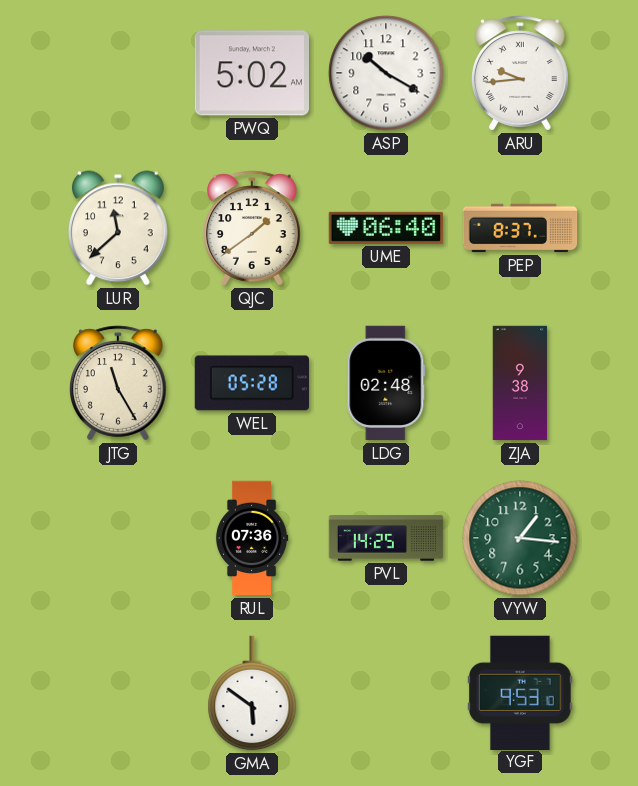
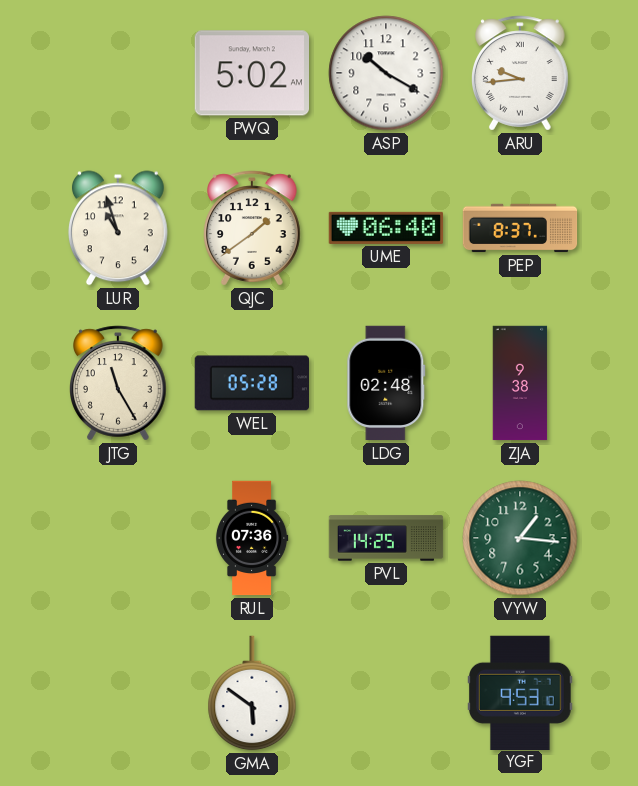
LUR: 11:38 -> 10:57
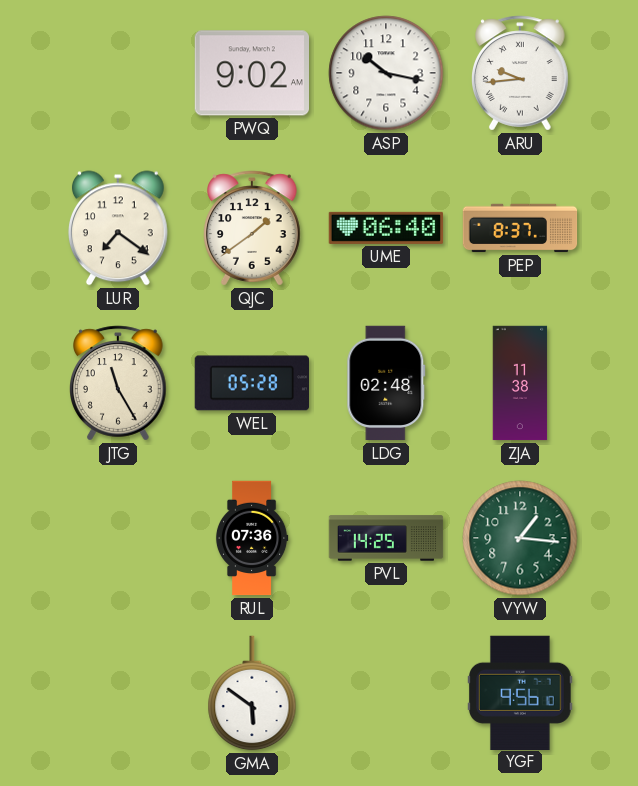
PWQ: 5:02 -> 9:02
ASP: 10:20 -> 10:17
LUR: 10:57 -> 7:21
ZJA: 9:38 -> 11:38
YGF: 9:53 -> 9:56
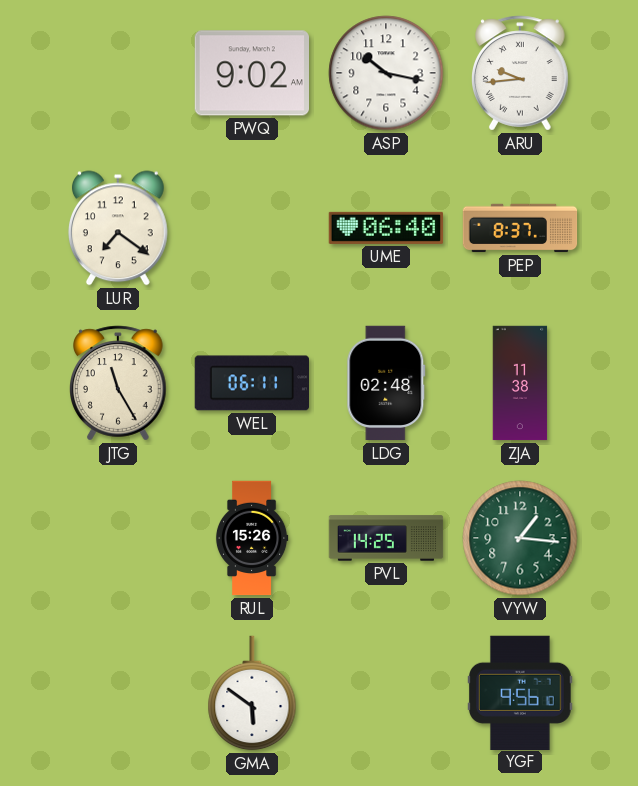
QJC: 1:39 -> none
WEL: 05:28 -> 06:11
RUL: 07:36 -> 15:26
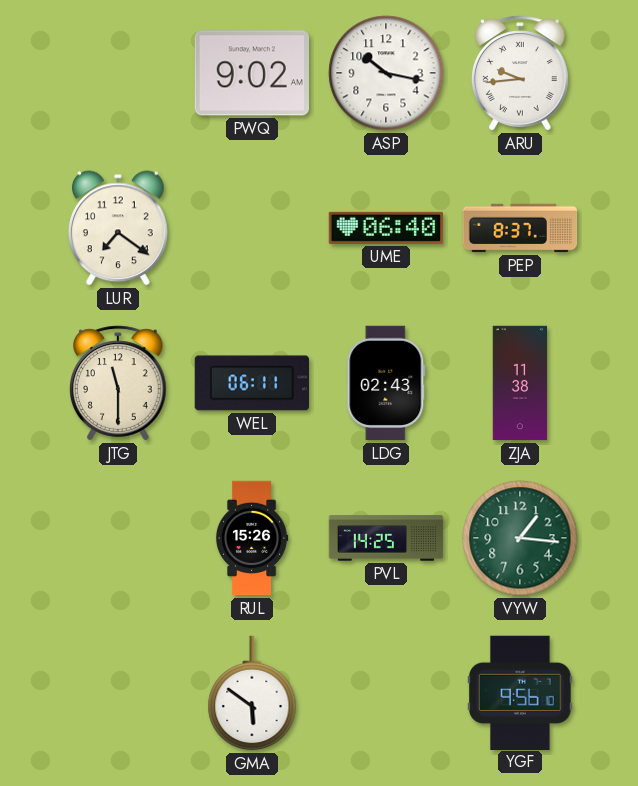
JTG: 11:25 -> 11:30
LDG: 02:48 -> 02:43
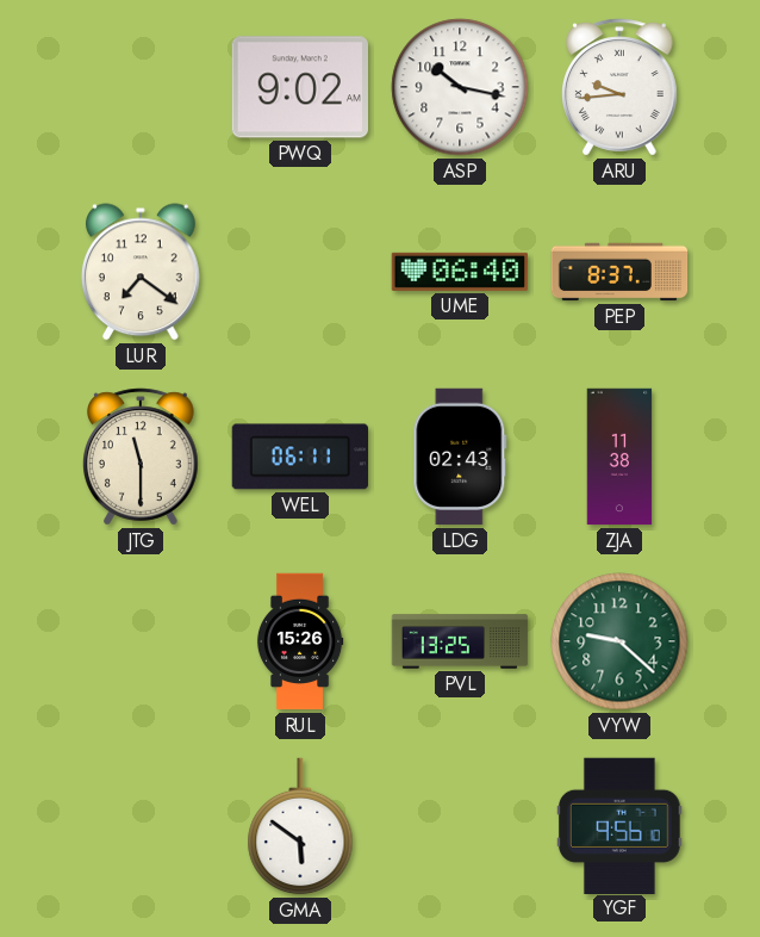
PVL: 14:25 -> 13:25
VYW: 1:16 -> 9:22
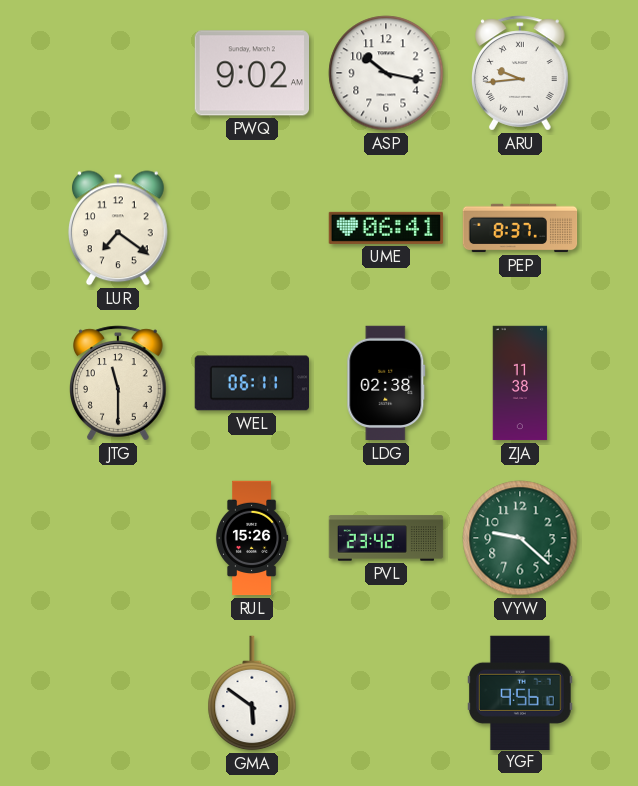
UME: 06:40 -> 06:41
LDG: 02:43 -> 02:38
PVL: 13:25 -> 23:42
